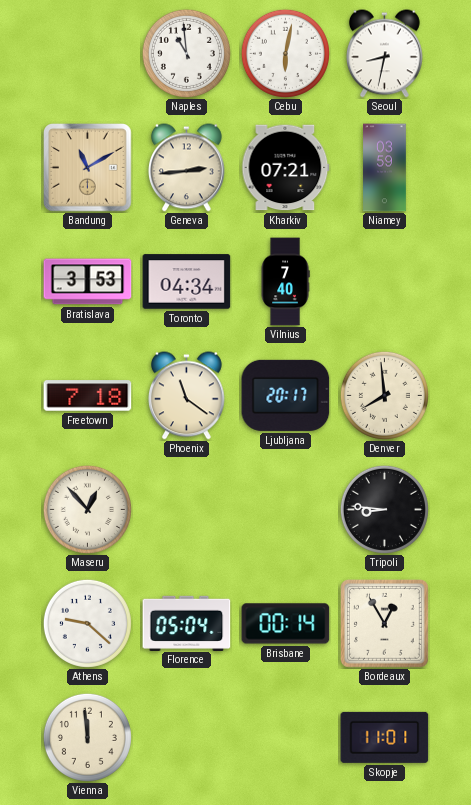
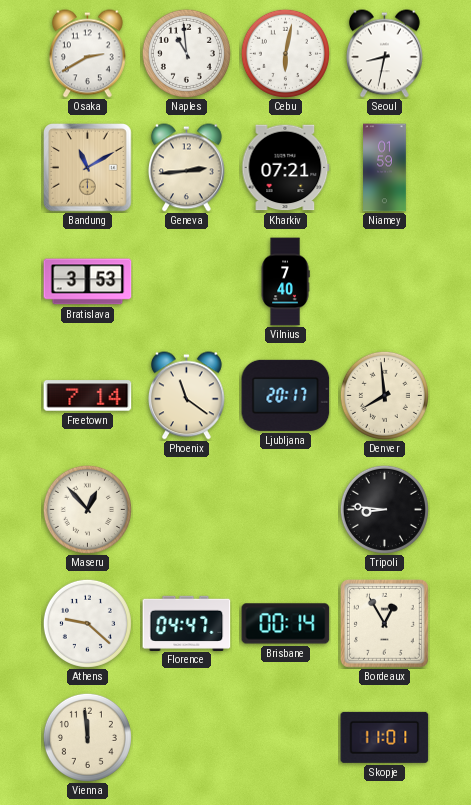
Osaka: none -> 2:40
Niamey: 03:59 -> 01:59
Toronto: 04:34 -> none
Freetown: 7:18 -> 7:14
Florence: 05:04 -> 04:47
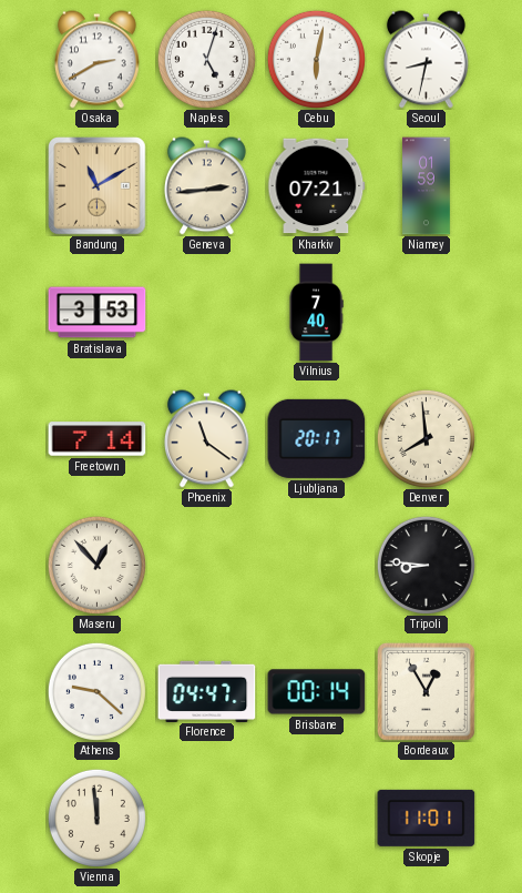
Naples: 10:59 -> 5:03
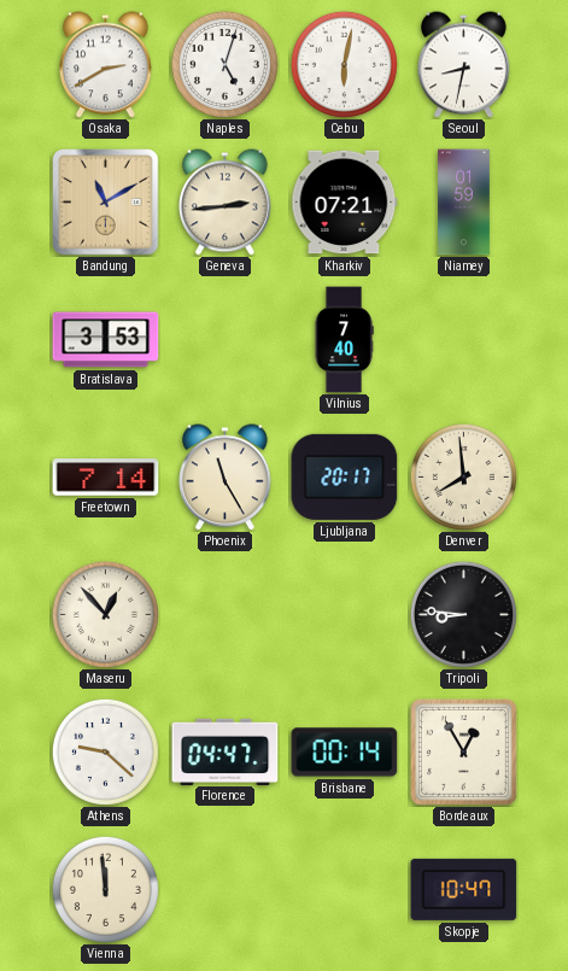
Phoenix: 11:21 -> 11:25
Skopje: 11:01 -> 10:47
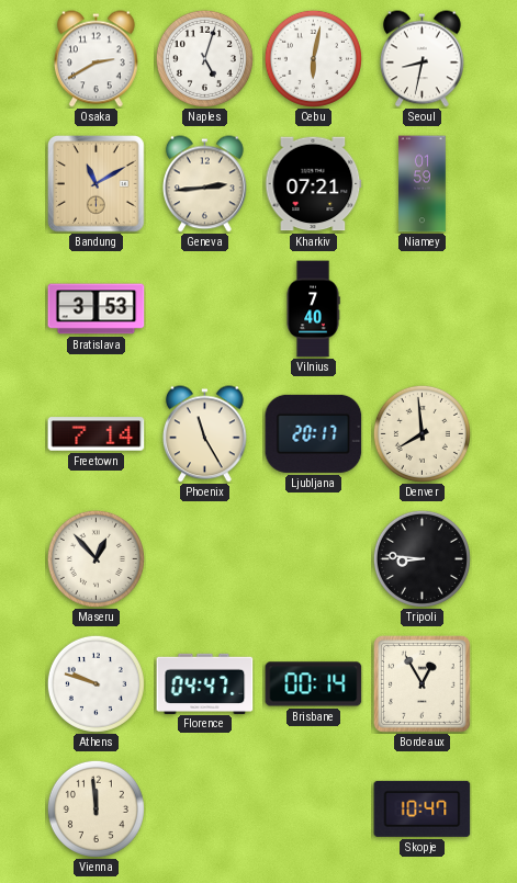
Athens: 9:22 -> 9:48
